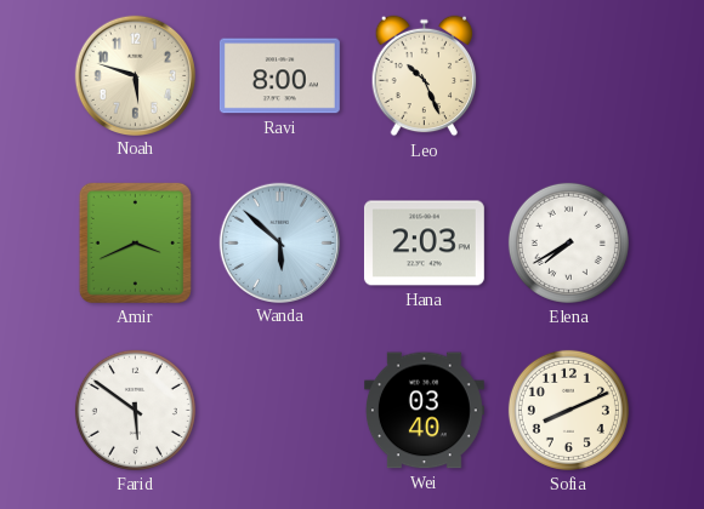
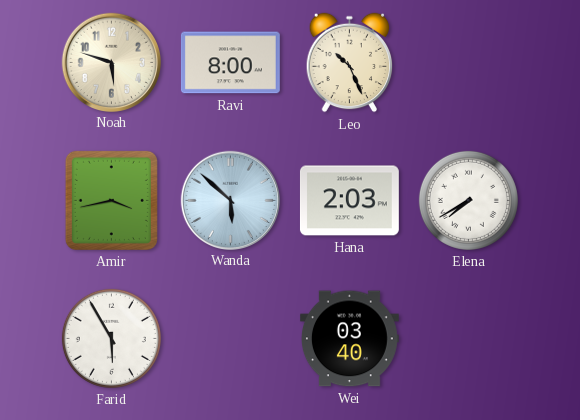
Amir: 3:41 -> 3:43
Farid: 5:51 -> 5:55
Sofia: 8:11 -> none
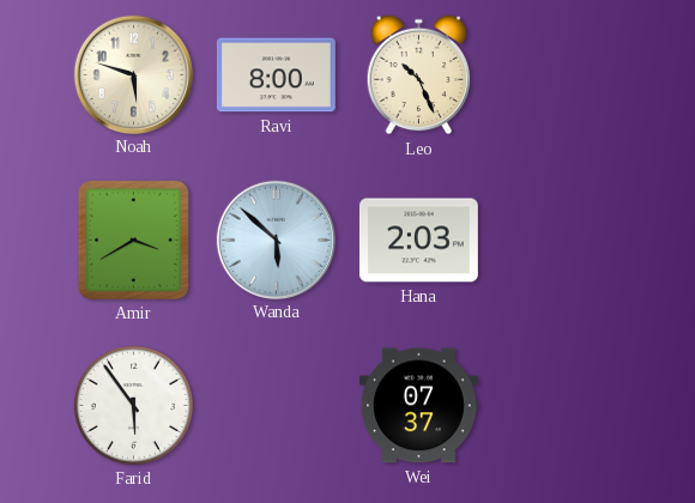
Amir: 3:43 -> 3:40
Elena: 7:40 -> none
Farid: 5:55 -> 5:54
Wei: 03:40 -> 07:37
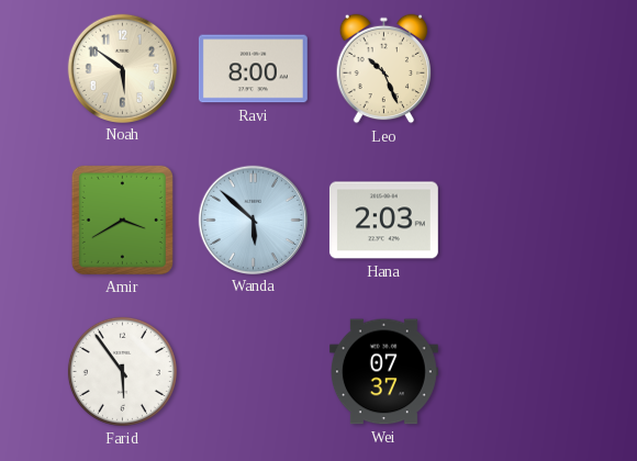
Noah: 5:48 -> 5:51
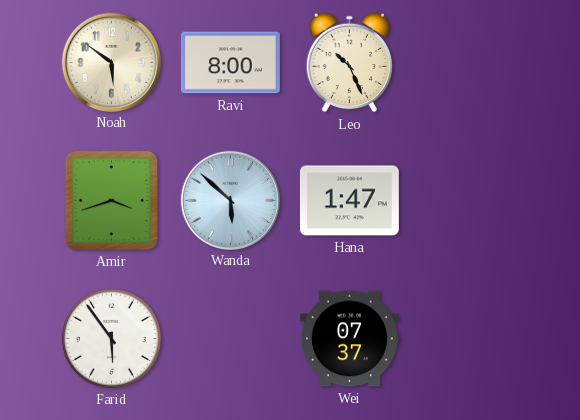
Amir: 3:40 -> 3:42
Hana: 2:03 -> 1:47
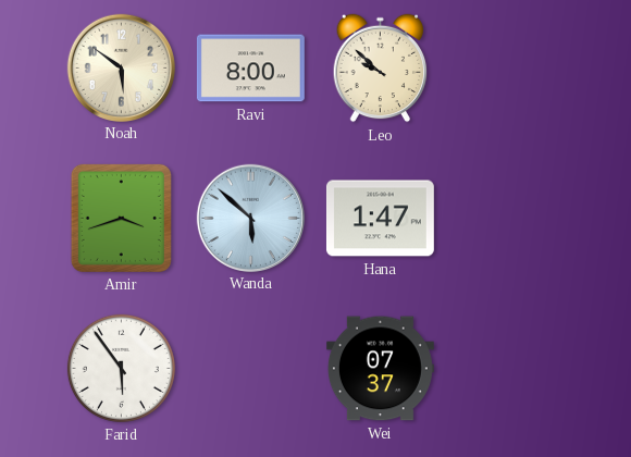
Leo: 10:26 -> 9:52
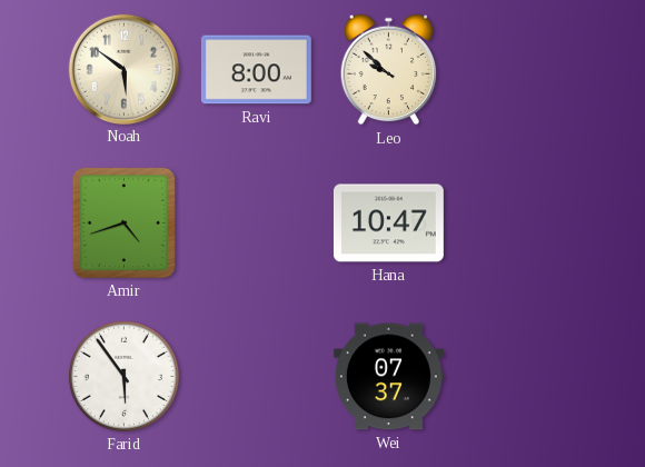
Amir: 3:42 -> 4:42
Wanda: 5:52 -> none
Hana: 1:47 -> 10:47
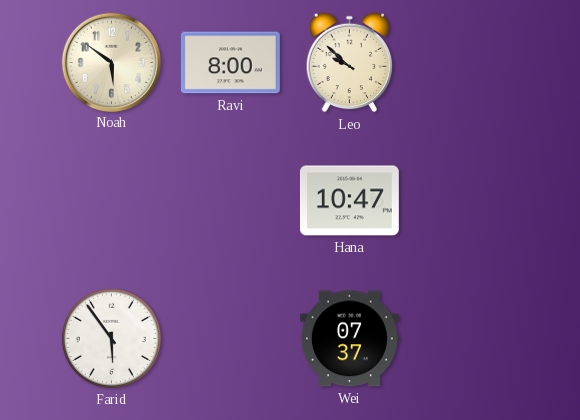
Amir: 4:42 -> none
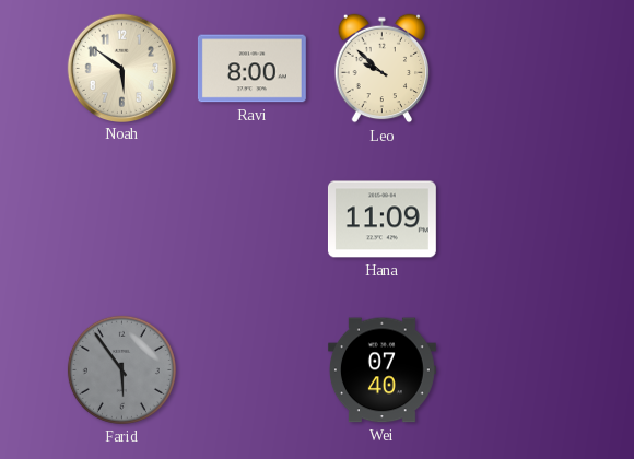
Hana: 10:47 -> 11:09
Farid dial: white -> grey
Wei: 07:37 -> 07:40
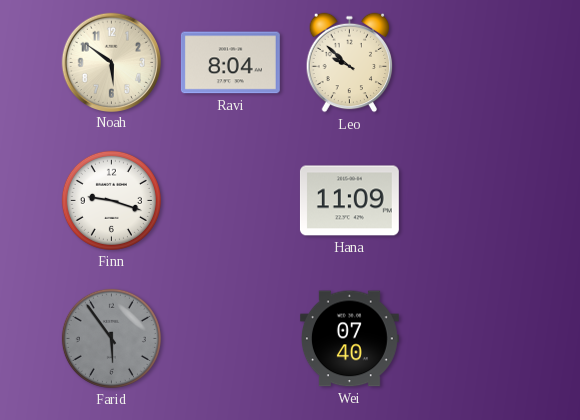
Ravi: 8:00 -> 8:04
Finn: none -> 9:18
